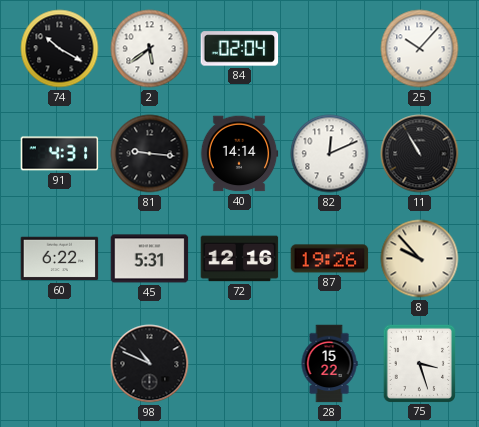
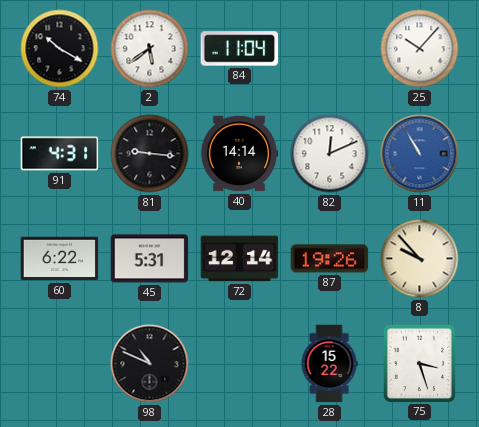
84: 02:04 -> 11:04
11 dial: black -> blue
72: 12:16 -> 12:14
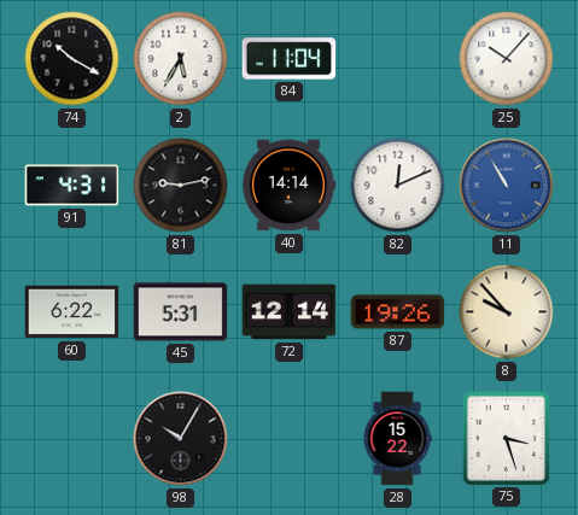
2: 5:39 -> 5:35
81: 9:16 -> 9:13
98: 10:49 -> 10:05
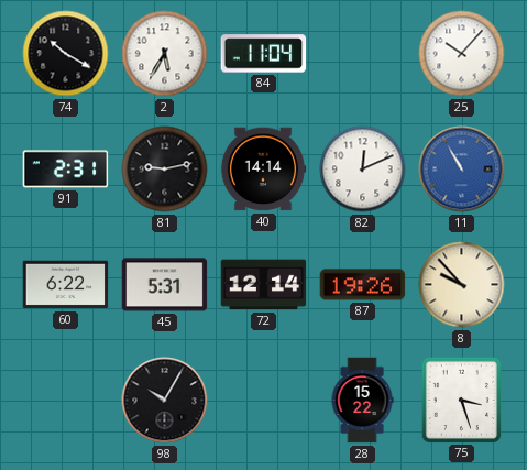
91: 4:31 -> 2:31
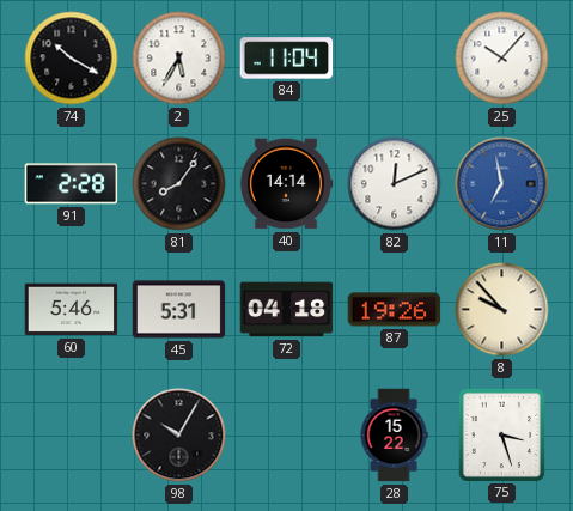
91: 2:31 -> 2:28
81: 9:13 -> 8:06
11: 10:55 -> 6:58
60: 6:22 -> 5:46
72: 12:14 -> 04:18
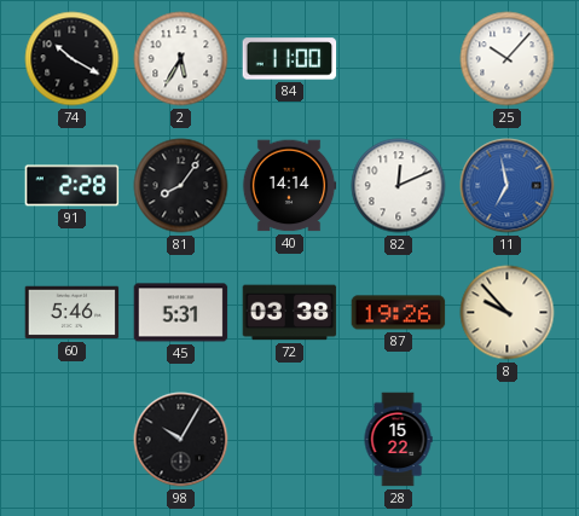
84: 11:04 -> 11:00
72: 04:18 -> 03:38
75: 3:27 -> none
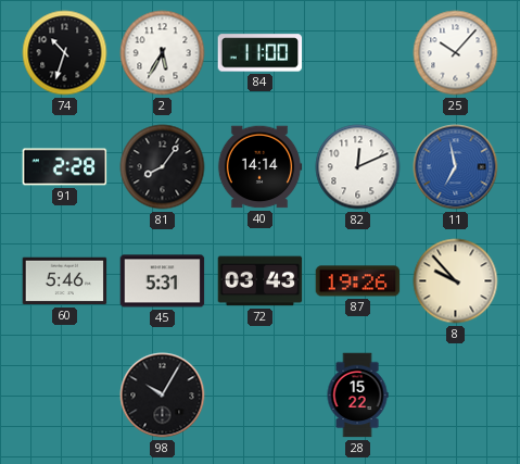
74: 10:20 -> 10:33
72: 03:38 -> 03:43
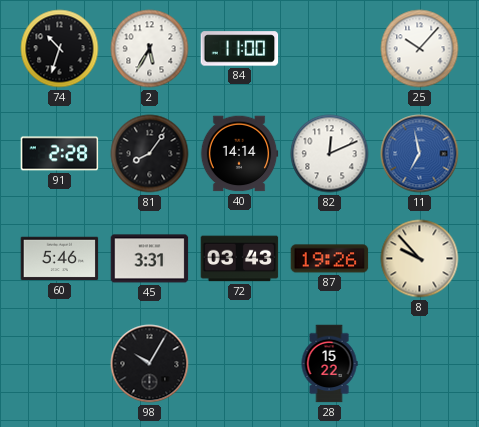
45: 5:31 -> 3:31
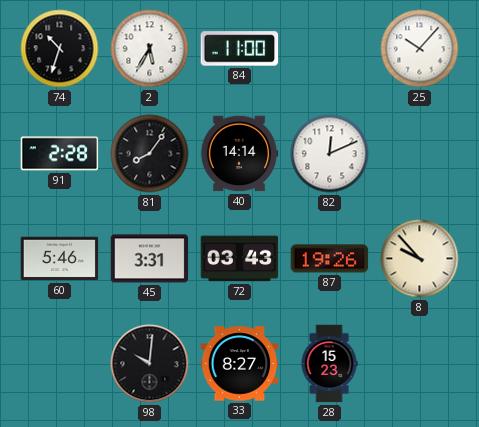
11: 6:58 -> none
98: 10:05 -> 10:01
33: none -> 8:27
28: 15:22 -> 15:23
